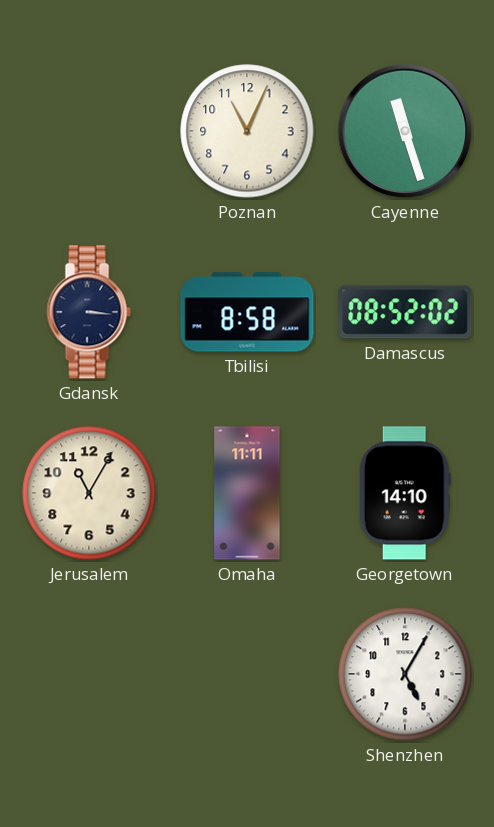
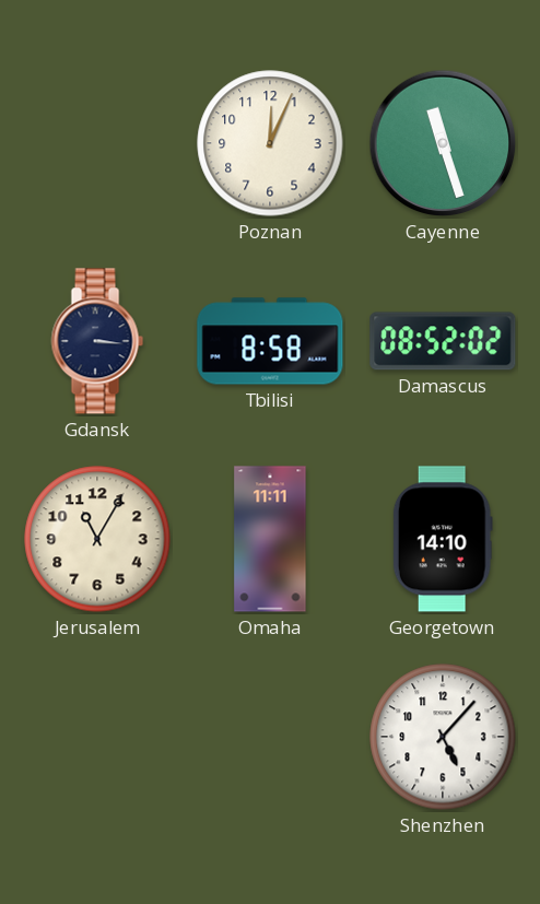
Poznan: 11:04 -> 12:04
Shenzhen: 5:05 -> 5:07
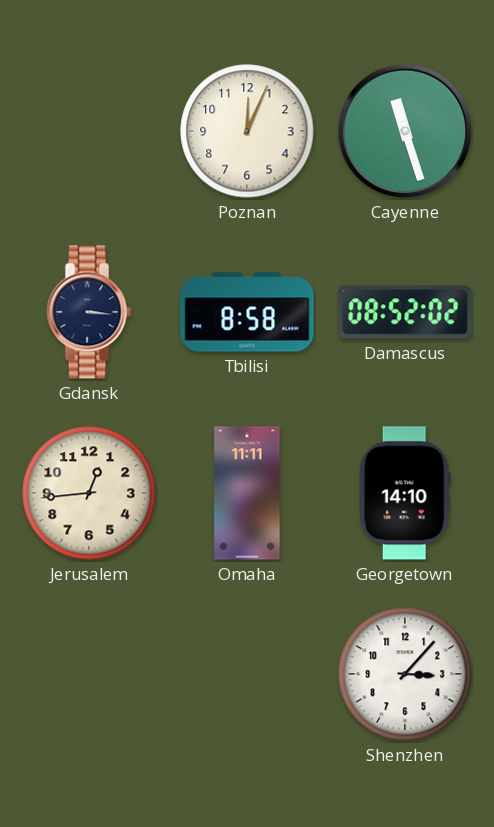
Jerusalem: 11:05 -> 12:44
Shenzhen: 5:07 -> 3:07
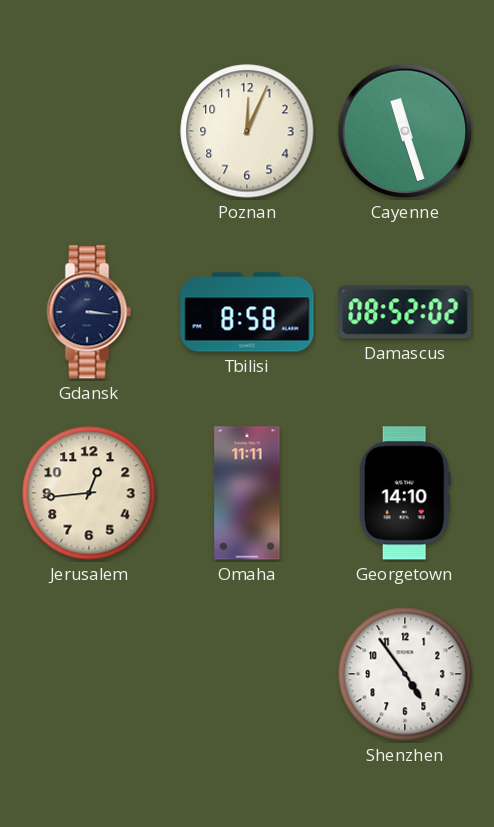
Shenzhen: 3:07 -> 4:54
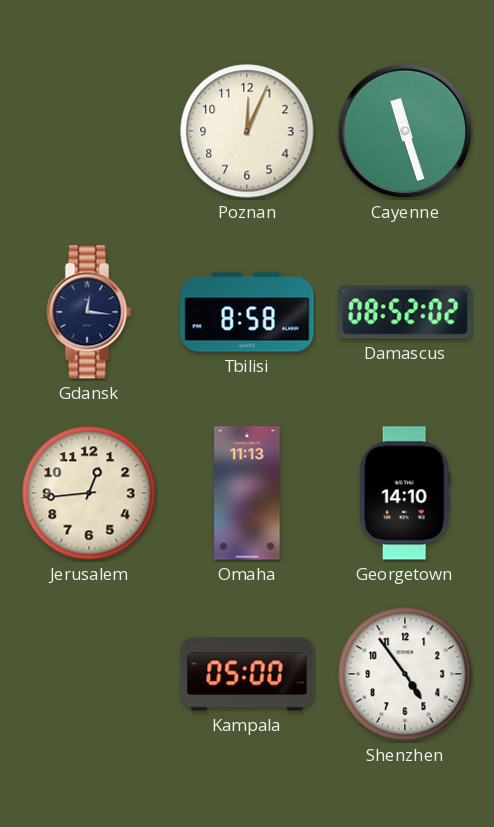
Gdansk: 3:16 -> 12:16
Omaha: 11:11 -> 11:13
Kampala: none -> 05:00
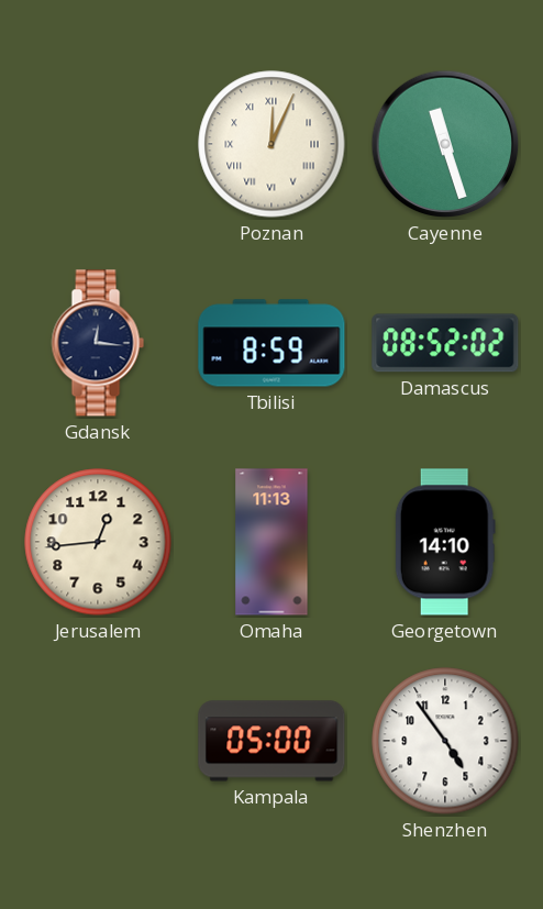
Poznan numerals: Arabic -> Roman
Tbilisi: 8:58 -> 8:59
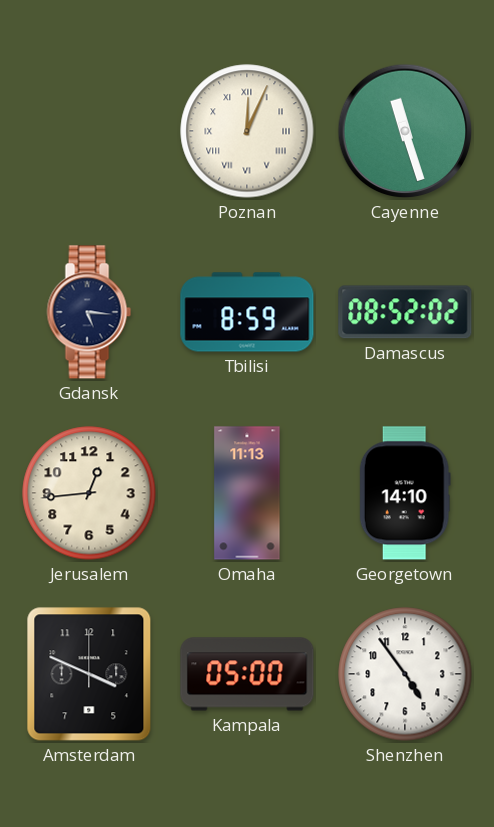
Gdansk: 12:16 -> 5:16
Amsterdam: none -> 3:49
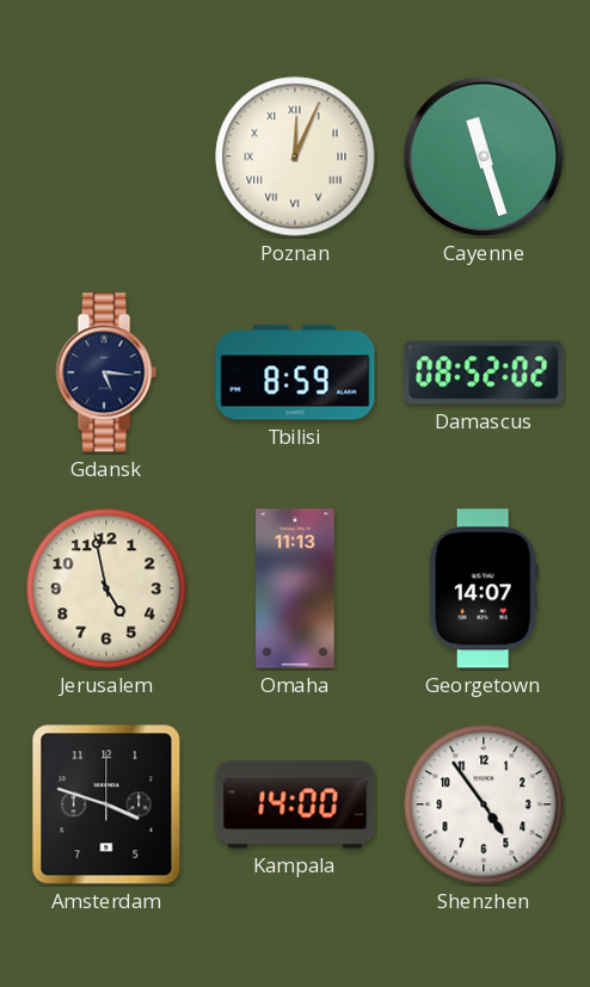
Jerusalem: 12:44 -> 4:58
Georgetown: 14:10 -> 14:07
Amsterdam: 3:49 -> 3:48
Kampala: 05:00 -> 14:00
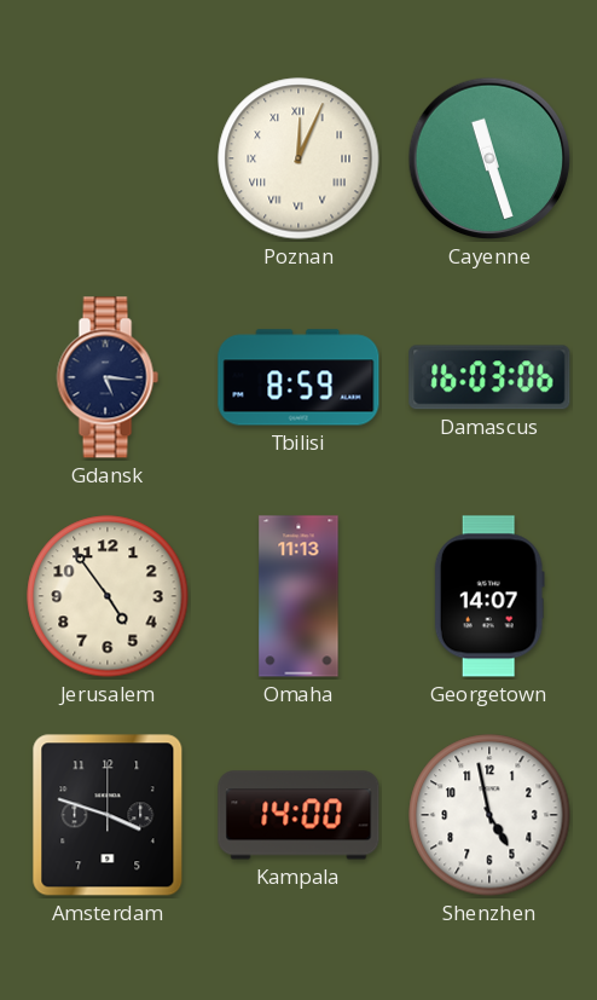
Damascus: 08:52 -> 16:03
Jerusalem: 4:58 -> 4:54
Shenzhen: 4:54 -> 4:58
